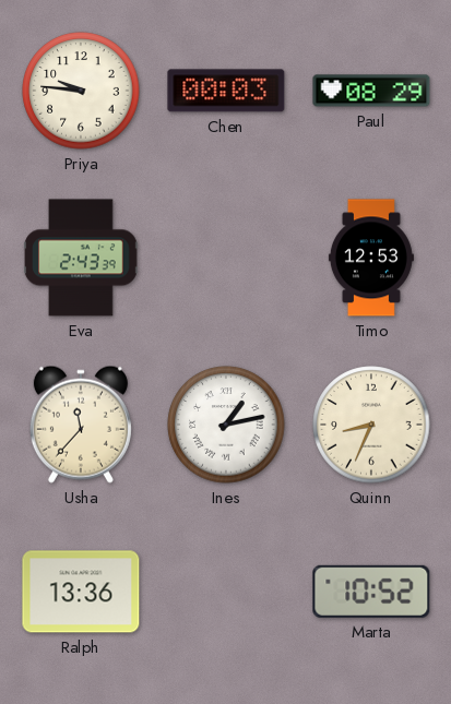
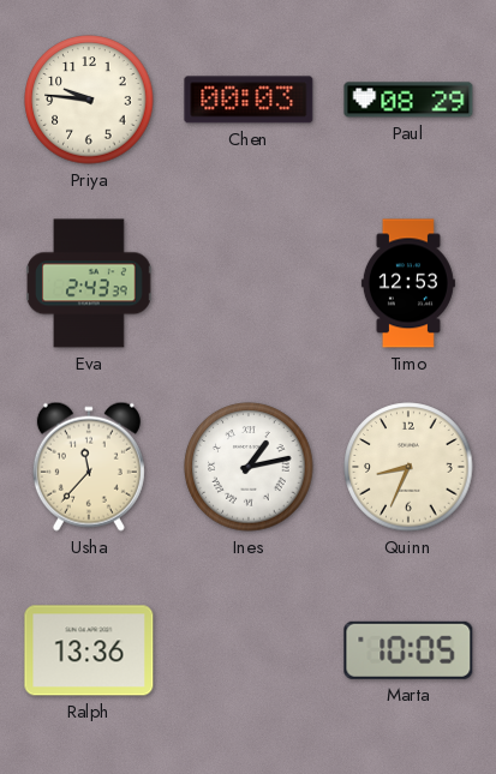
Marta: 10:52 -> 10:05
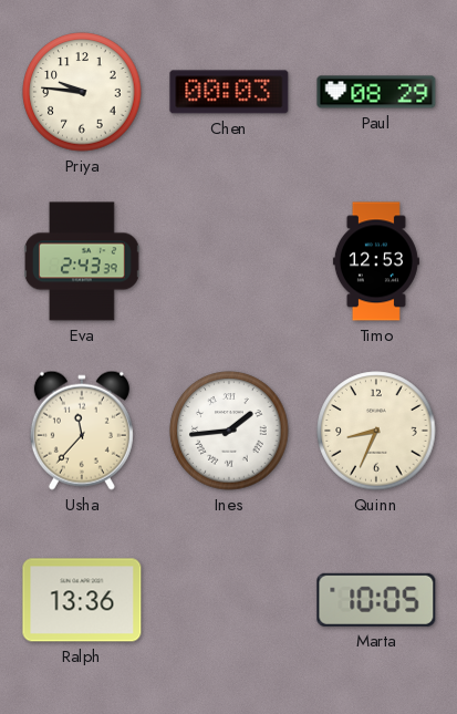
Ines: 1:13 -> 1:44
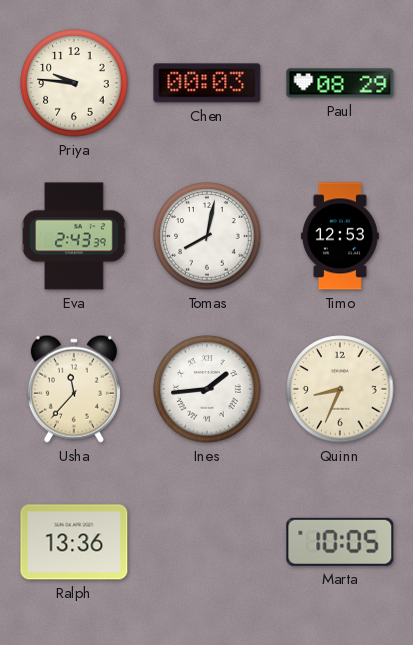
Tomas: none -> 8:02
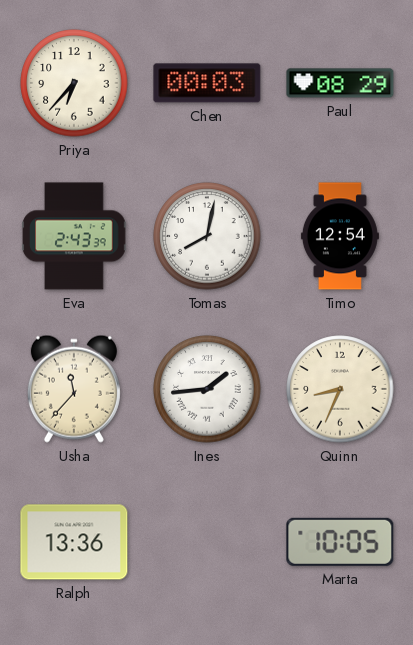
Priya: 9:46 -> 6:37
Timo: 12:53 -> 12:54
